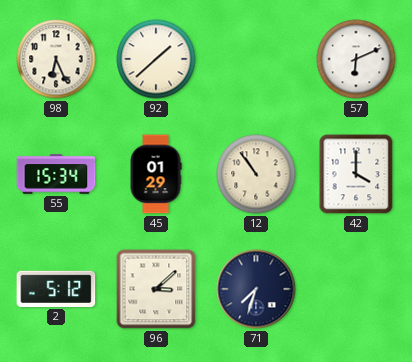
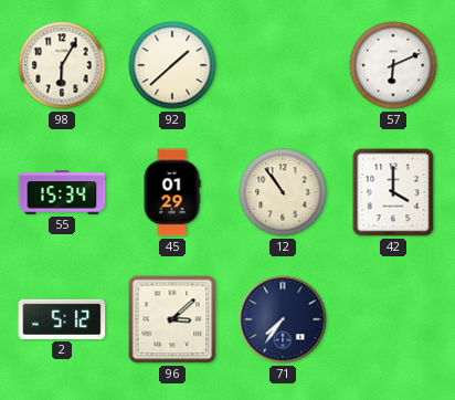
98: 6:26 -> 6:05
71: 7:33 -> 7:36
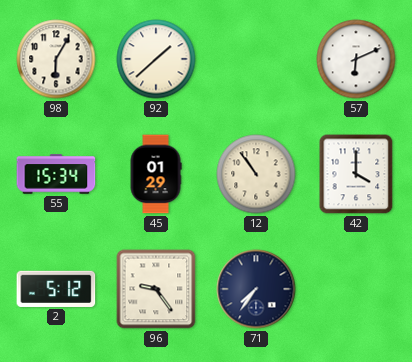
96: 3:08 -> 9:24
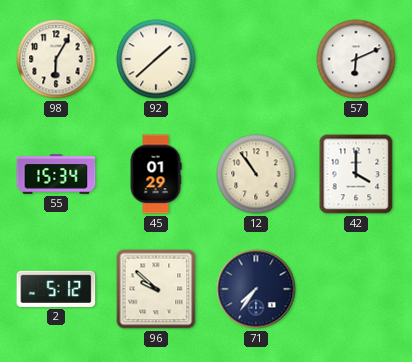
96: 9:24 -> 9:52
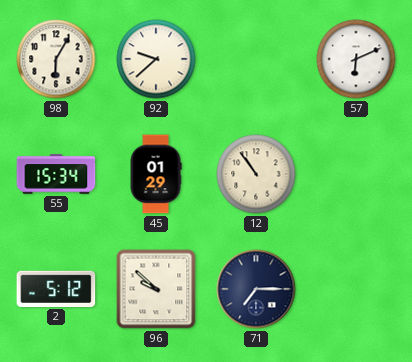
92: 1:38 -> 9:38
42: 4:00 -> none
71: 7:36 -> 7:15
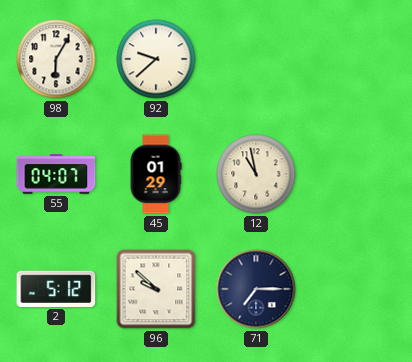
57: 6:11 -> none
55: 15:34 -> 04:07
12: 10:54 -> 10:58
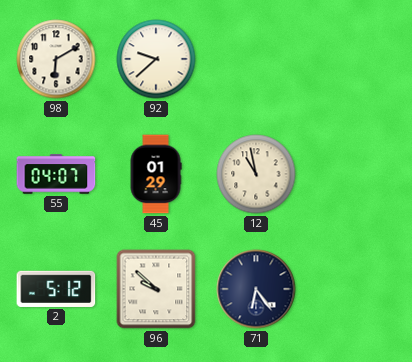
98: 6:05 -> 6:10
71: 7:15 -> 6:24
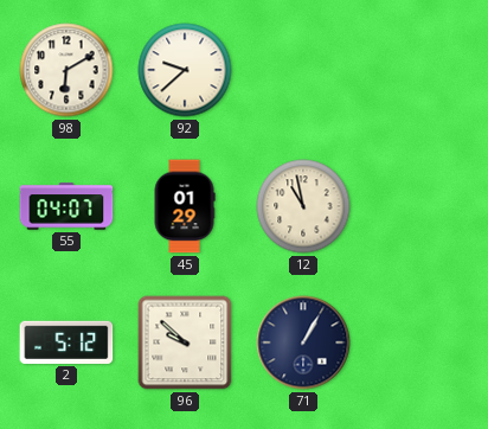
71: 6:24 -> 1:05
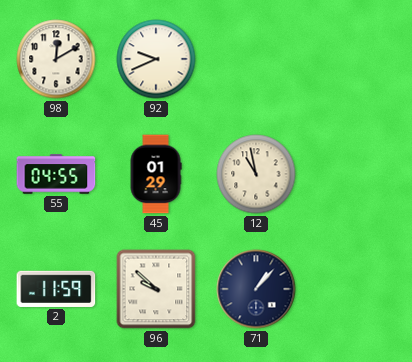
98: 6:10 -> 12:10
92: 9:38 -> 9:41
55: 04:07 -> 04:55
2: 5:12 -> 11:59
71: 1:05 -> 1:07
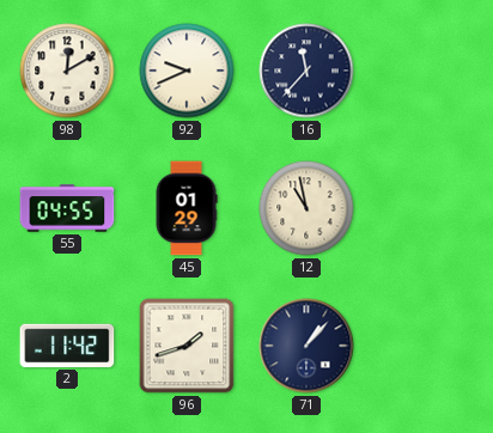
16: none -> 11:37
2: 11:59 -> 11:42
96: 9:52 -> 1:42
